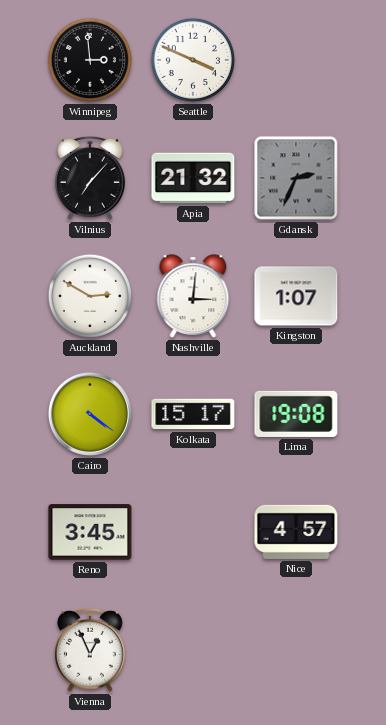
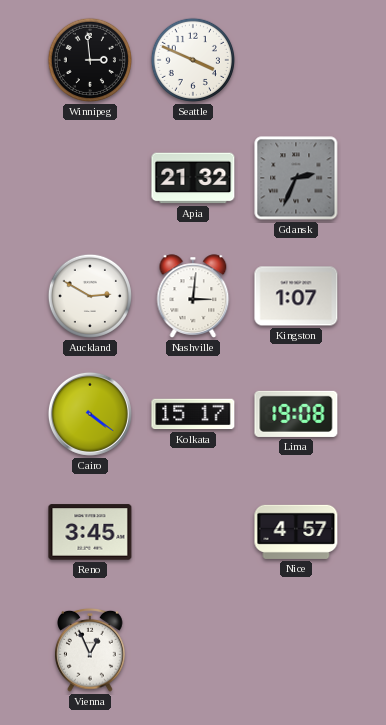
Vilnius: 7:07 -> none
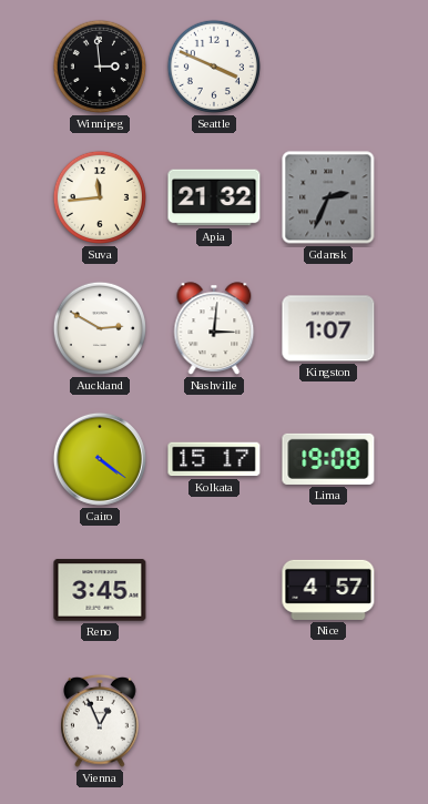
Suva: none -> 11:44
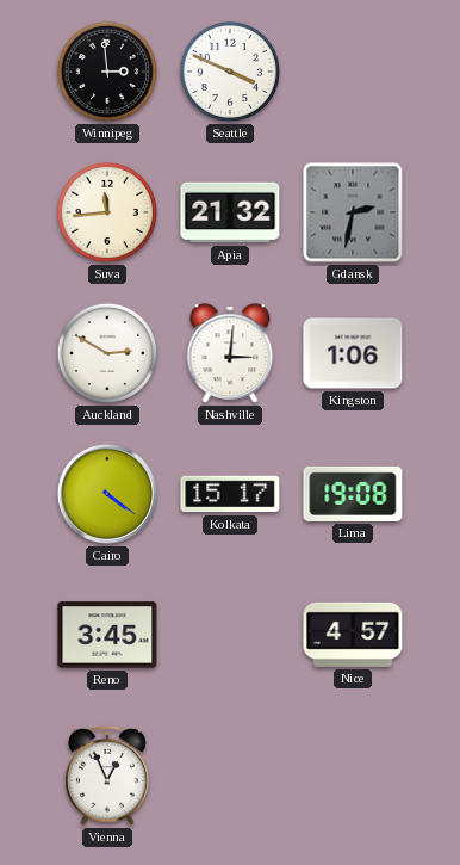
Gdansk: 2:34 -> 2:32
Kingston: 1:07 -> 1:06
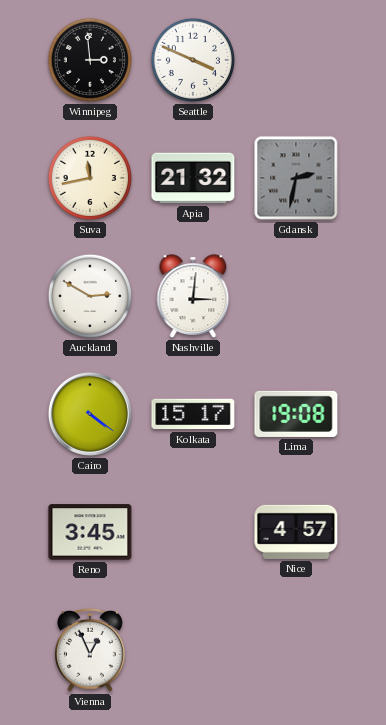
Suva: 11:44 -> 11:43
Kingston: 1:06 -> none
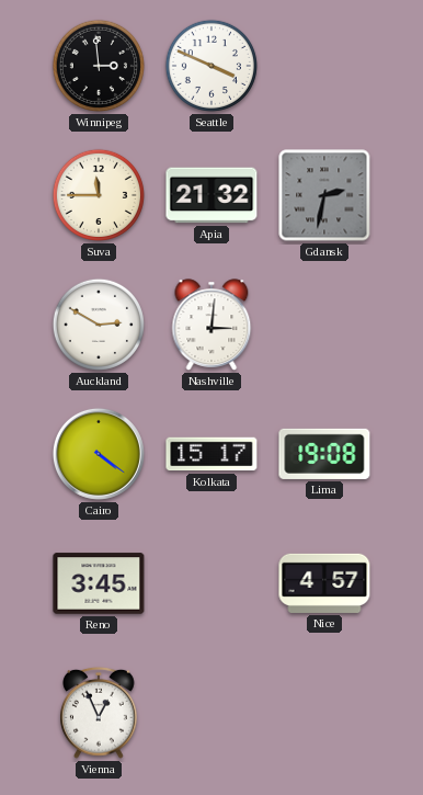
Suva: 11:43 -> 11:45
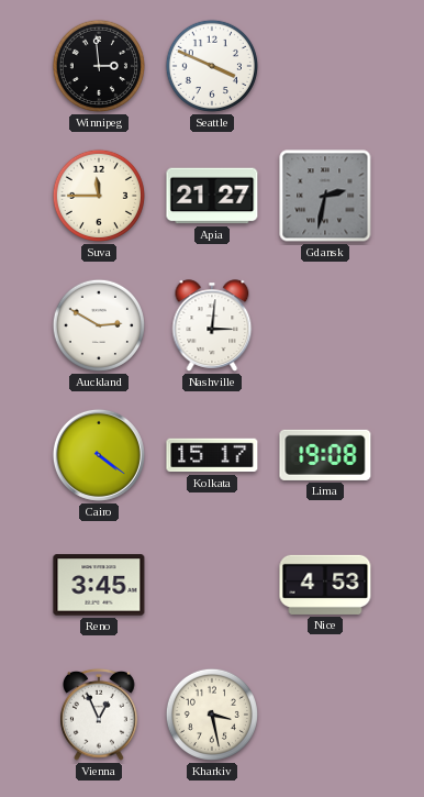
Apia: 21:32 -> 21:27
Nice: 4:57 -> 4:53
Kharkiv: none -> 3:28
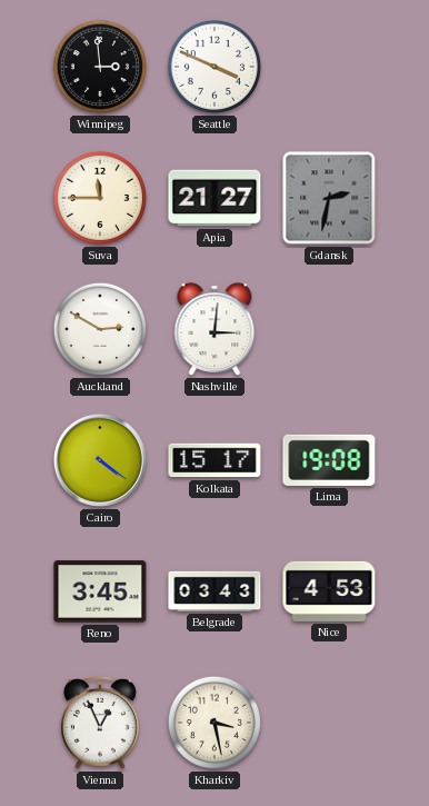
Belgrade: none -> 03:43
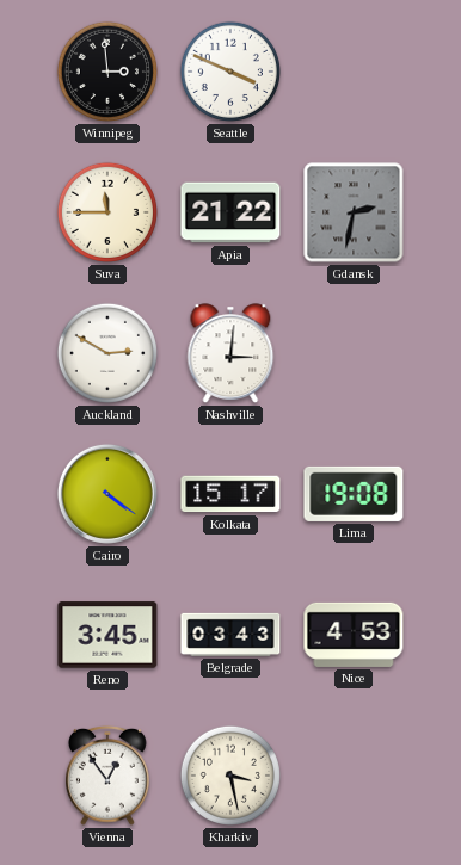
Apia: 21:27 -> 21:22
Vienna: 12:56 -> 12:54
